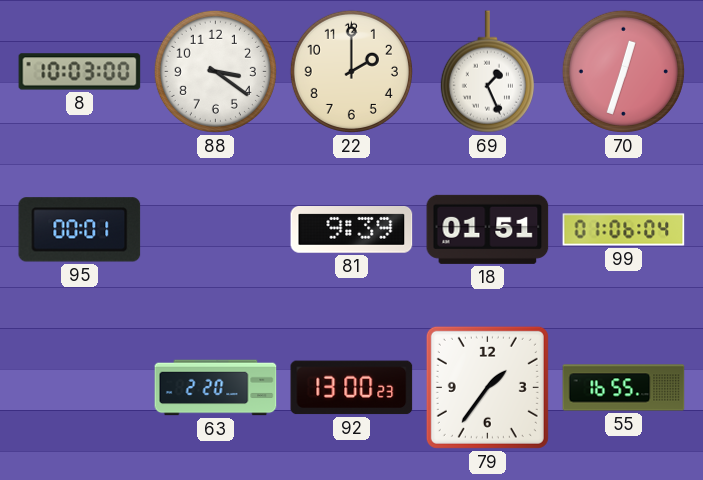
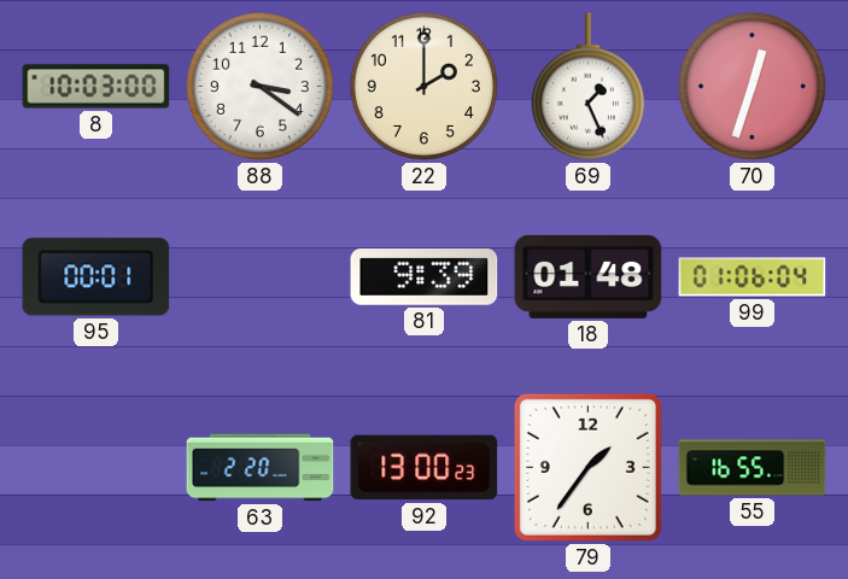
18: 01:51 -> 01:48
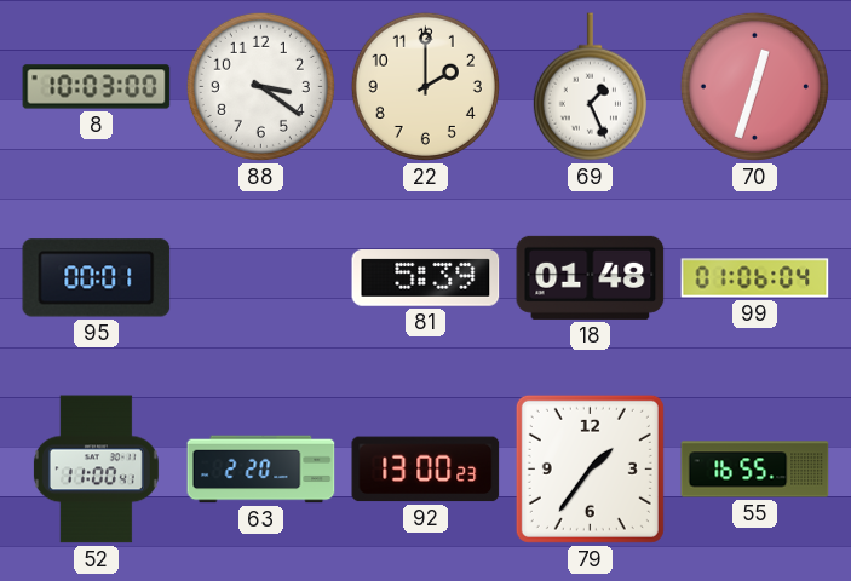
81: 9:39 -> 5:39
52: none -> 11:00
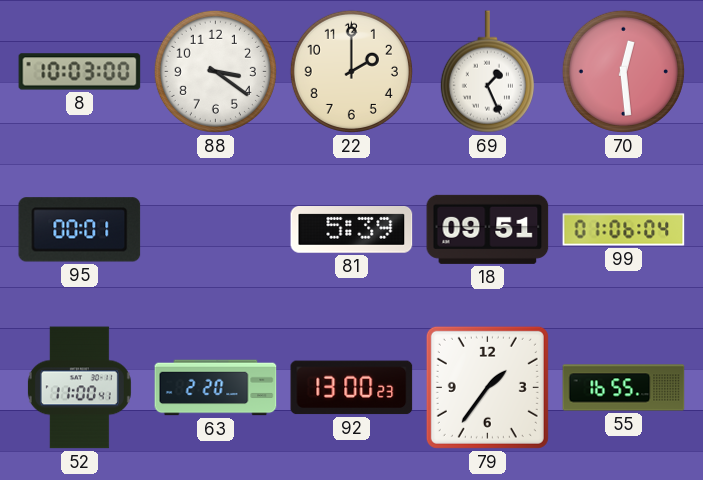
70: 12:33 -> 12:29
18: 01:48 -> 09:51
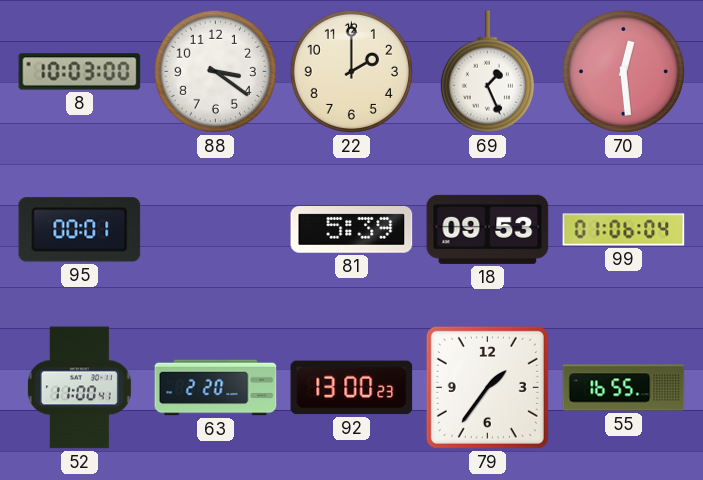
18: 09:51 -> 09:53
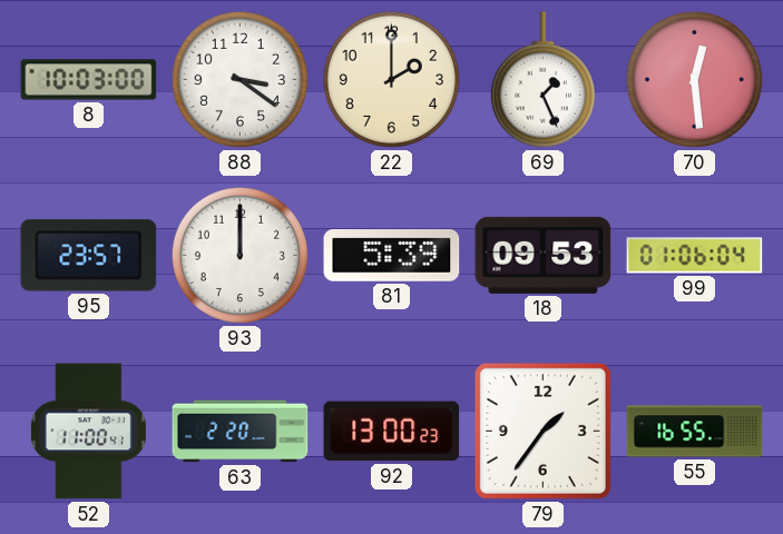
95: 00:01 -> 23:57
93: none -> 12:00
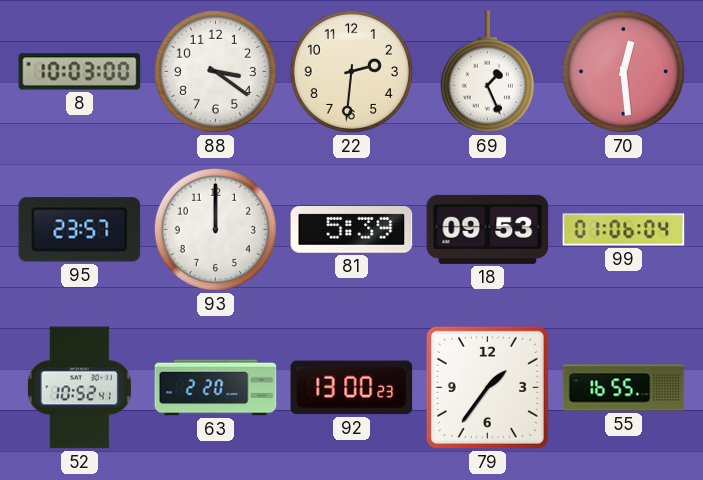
22: 2:00 -> 2:31
52: 11:00 -> 10:52
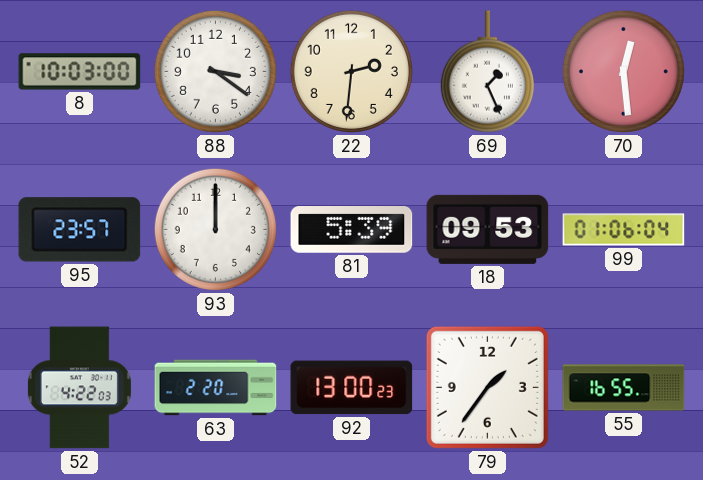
52: 10:52 -> 4:22
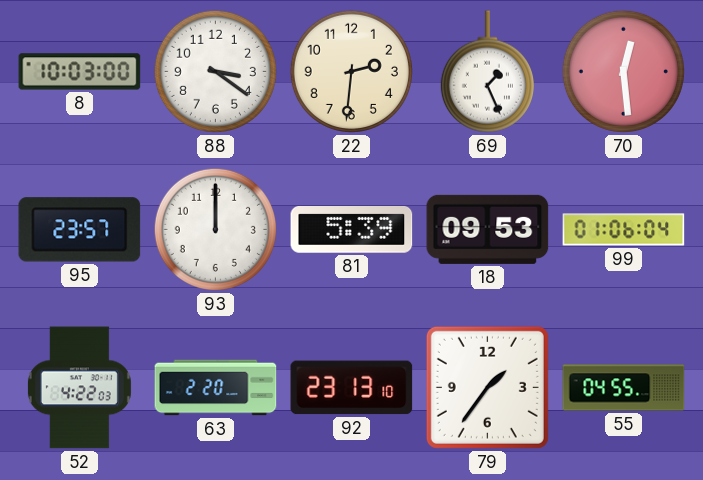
92: 13:00 -> 23:13
55: 16:55 -> 04:55
